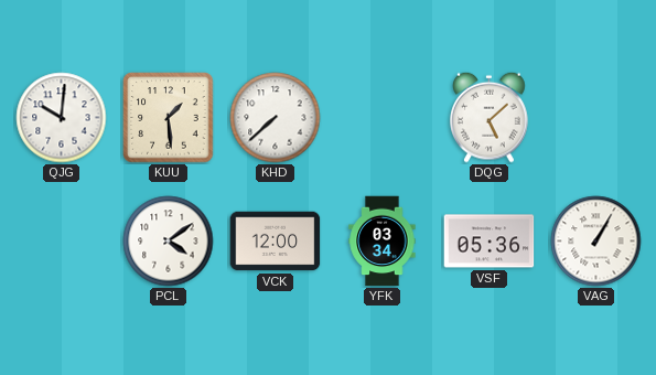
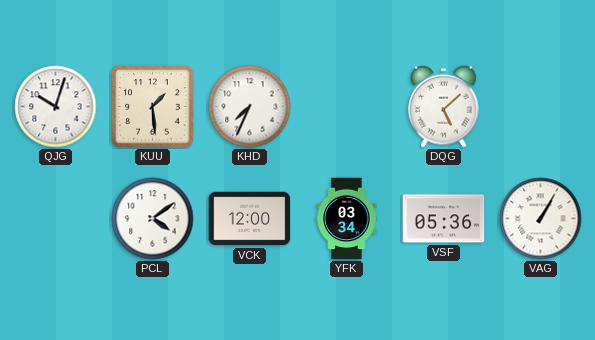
QJG: 10:01 -> 10:03
KHD: 7:38 -> 7:34
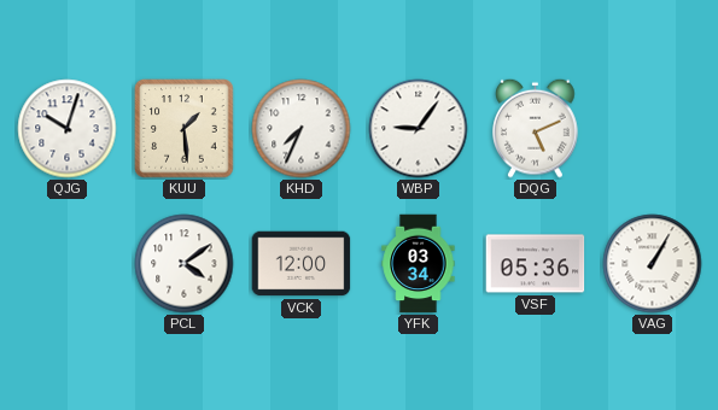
WBP: none -> 9:06
DQG: 5:08 -> 5:11
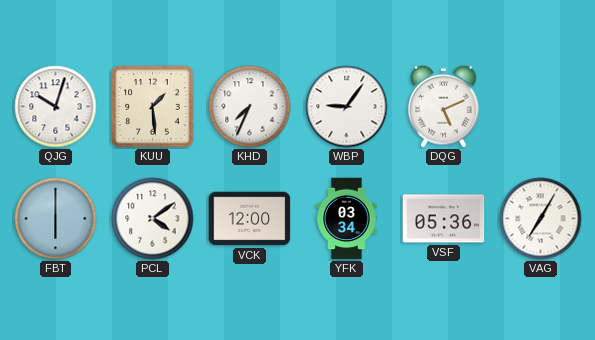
FBT: none -> 6:00
VAG: 1:05 -> 7:05
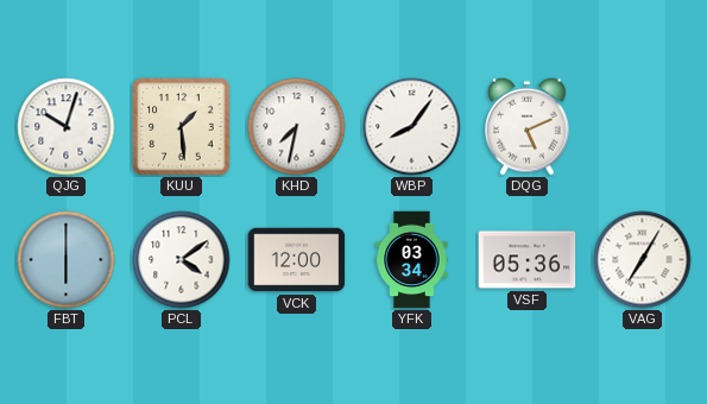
KHD: 7:34 -> 7:32
WBP: 9:06 -> 8:06
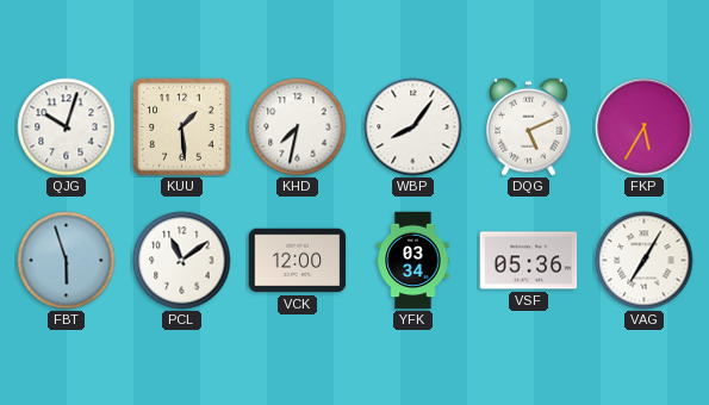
FKP: none -> 5:35
FBT: 6:00 -> 5:57
PCL: 4:09 -> 11:09
